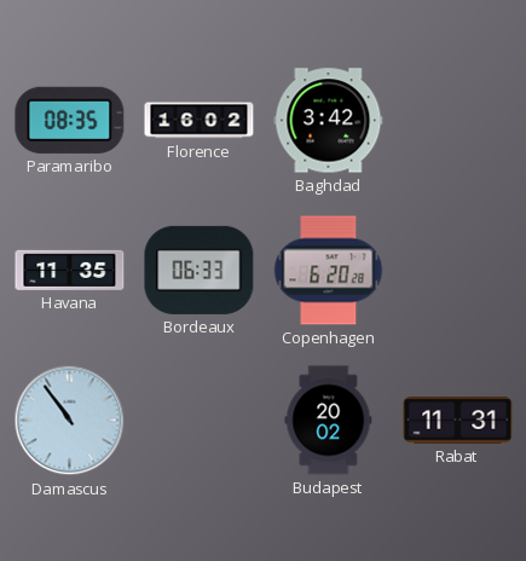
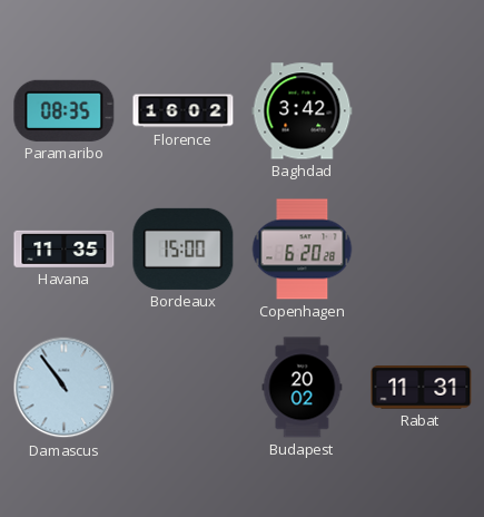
Bordeaux: 06:33 -> 15:00
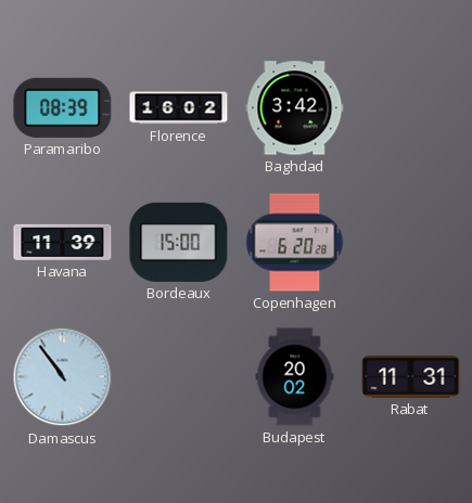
Paramaribo: 08:35 -> 08:39
Havana: 11:35 -> 11:39
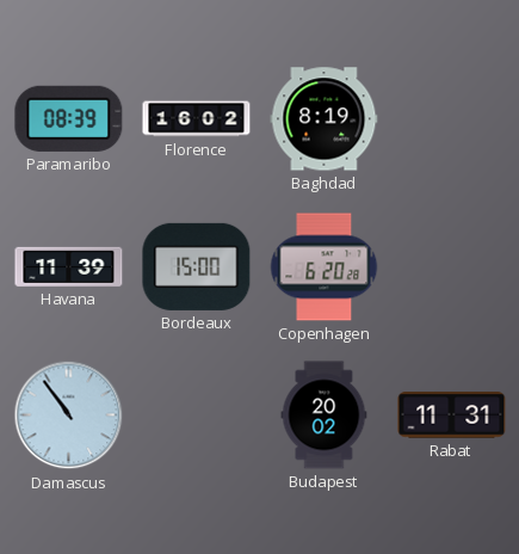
Baghdad: 3:42 -> 8:19
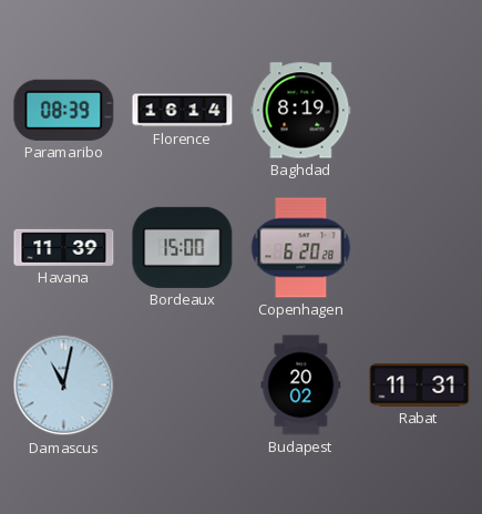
Florence: 16:02 -> 16:14
Damascus: 10:54 -> 11:02
